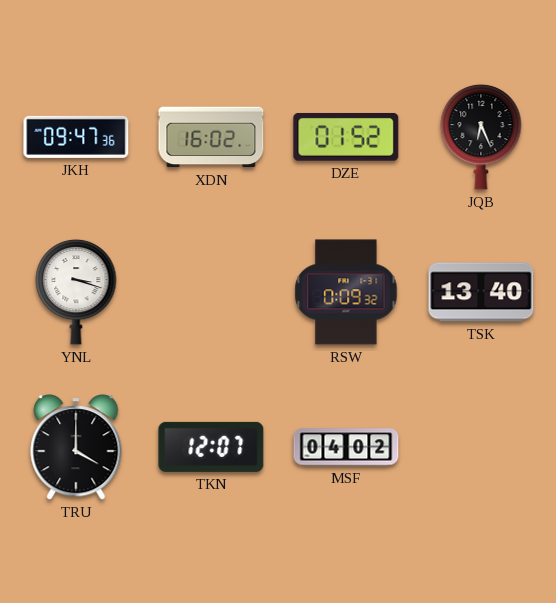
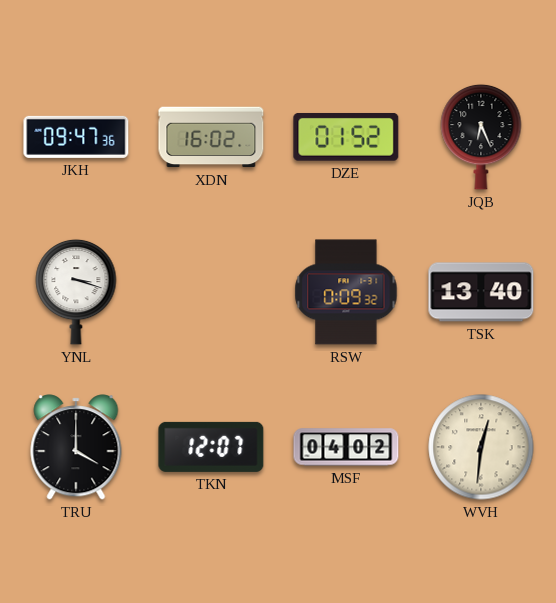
WVH: none -> 12:31
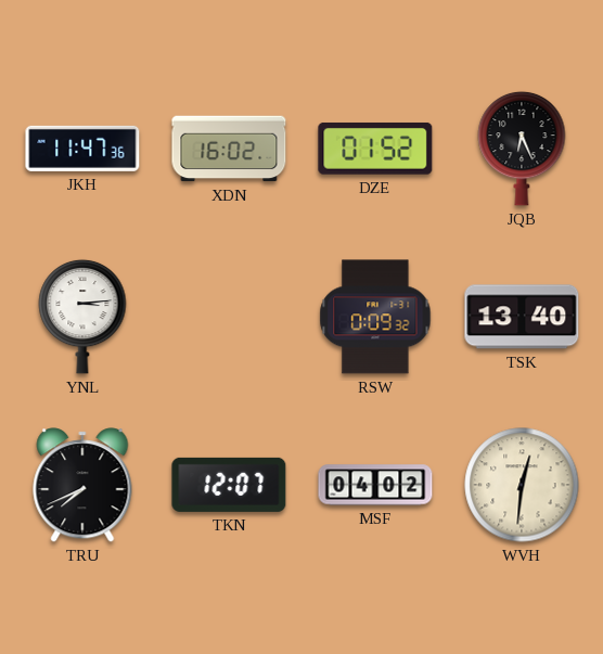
JKH: 09:47 -> 11:47
YNL: 3:18 -> 3:14
TRU: 4:00 -> 7:41
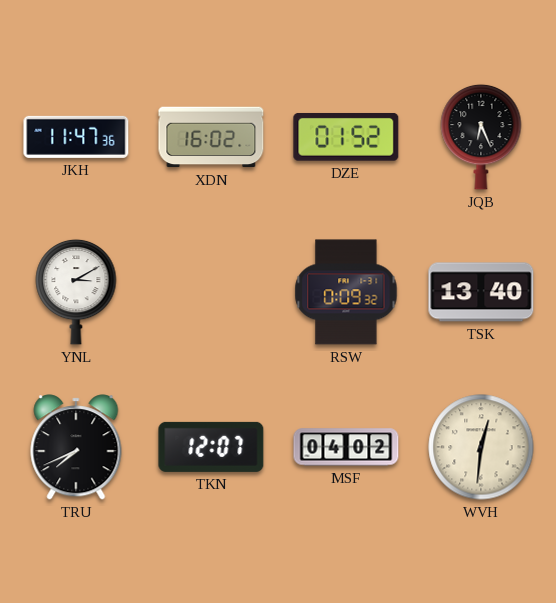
YNL: 3:14 -> 3:10
